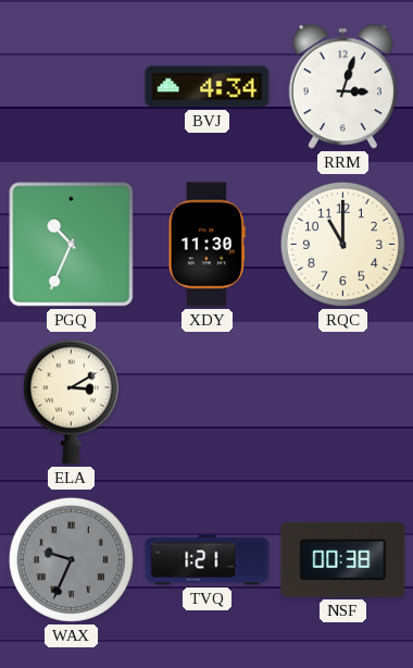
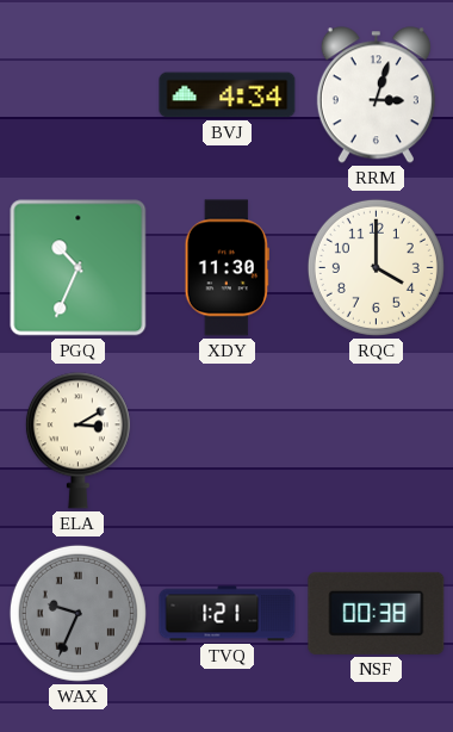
RQC: 11:00 -> 4:00
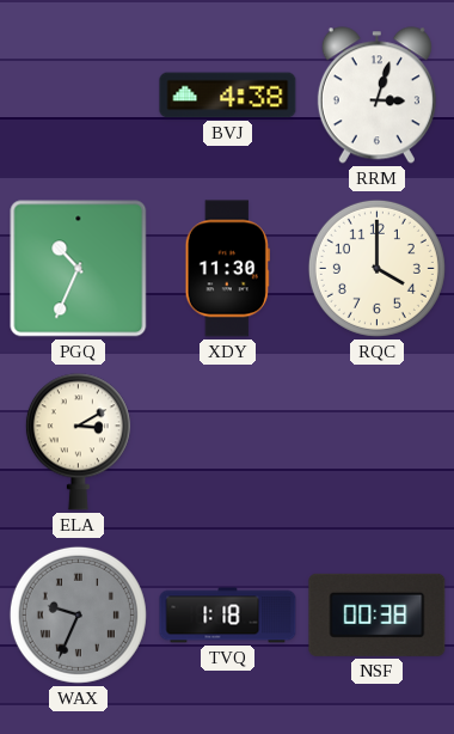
BVJ: 4:34 -> 4:38
TVQ: 1:21 -> 1:18
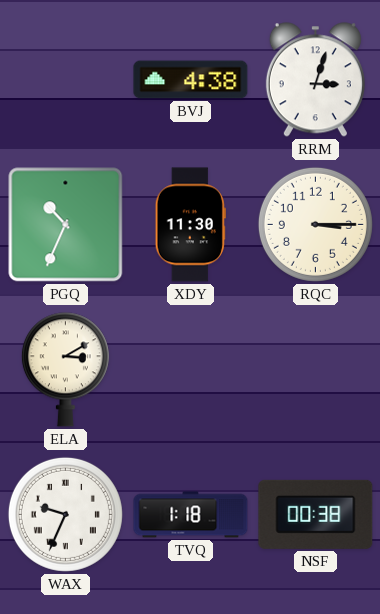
RQC: 4:00 -> 3:15
WAX dial: grey -> white
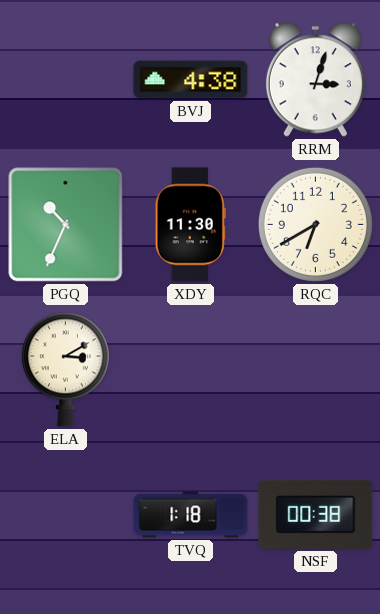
RQC: 3:15 -> 6:40
WAX: 9:34 -> none
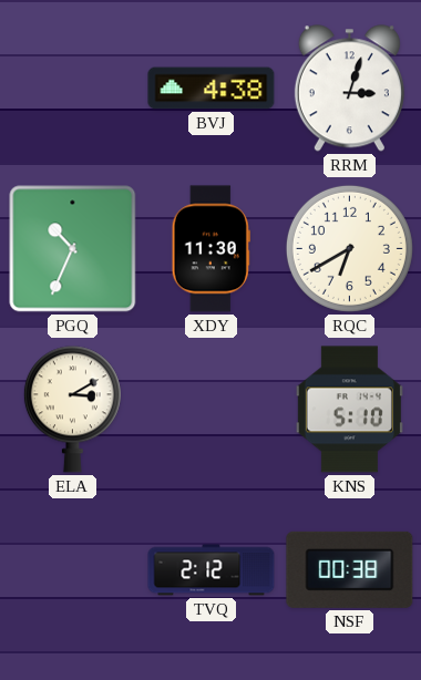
KNS: none -> 5:10
TVQ: 1:18 -> 2:12
